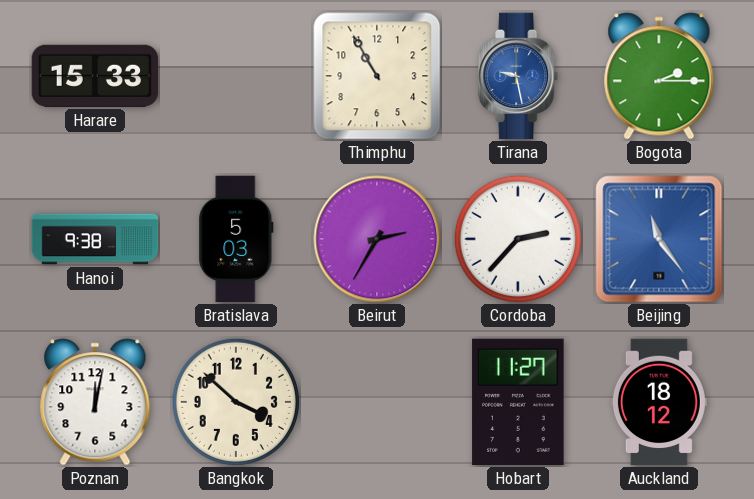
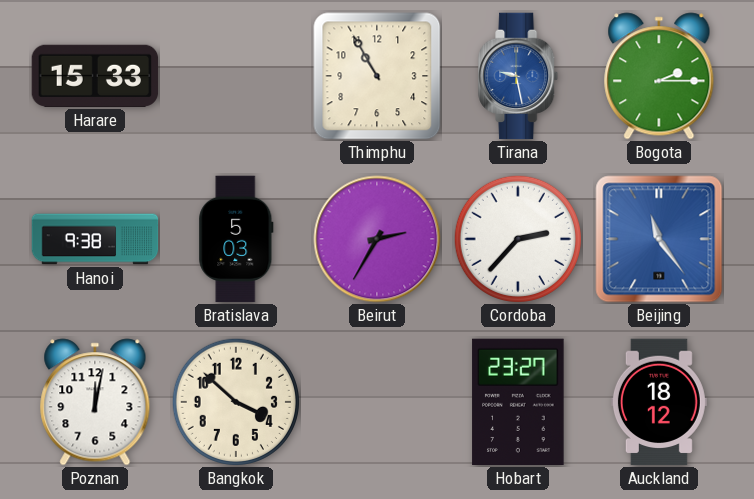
Hobart: 11:27 -> 23:27
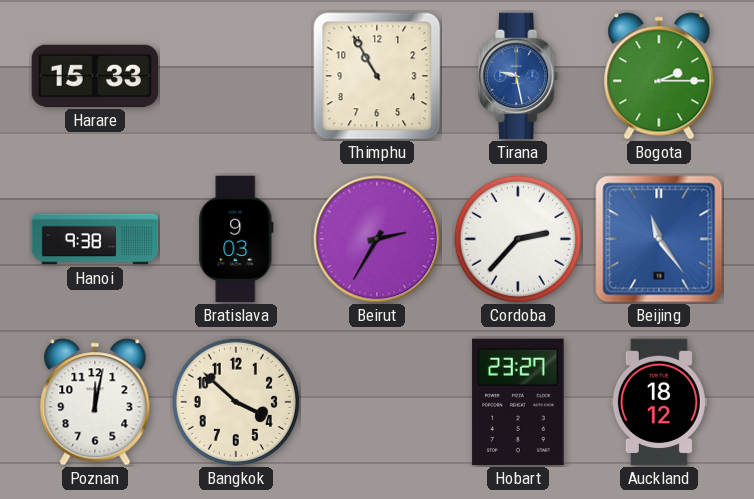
Bratislava: 5:03 -> 9:03
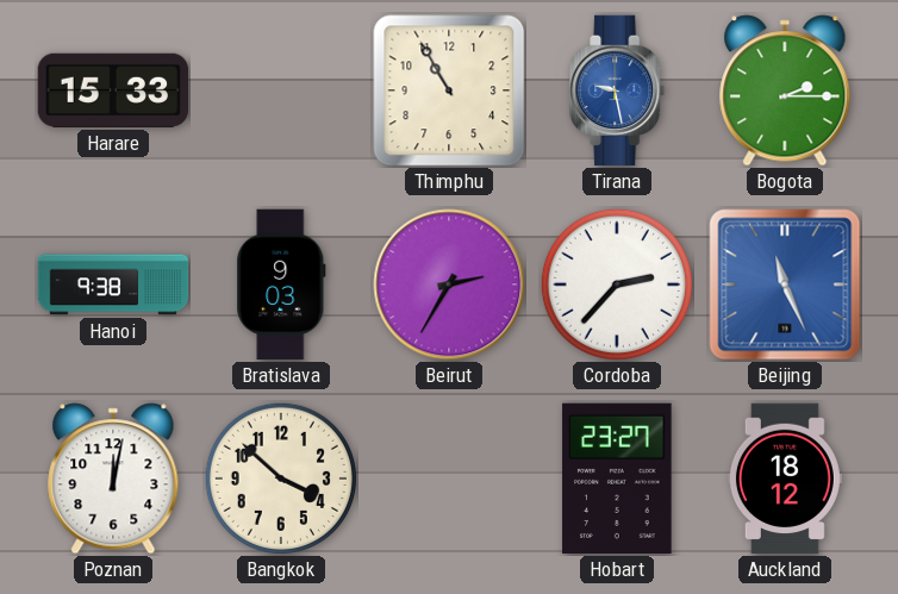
Beijing: 11:24 -> 11:26
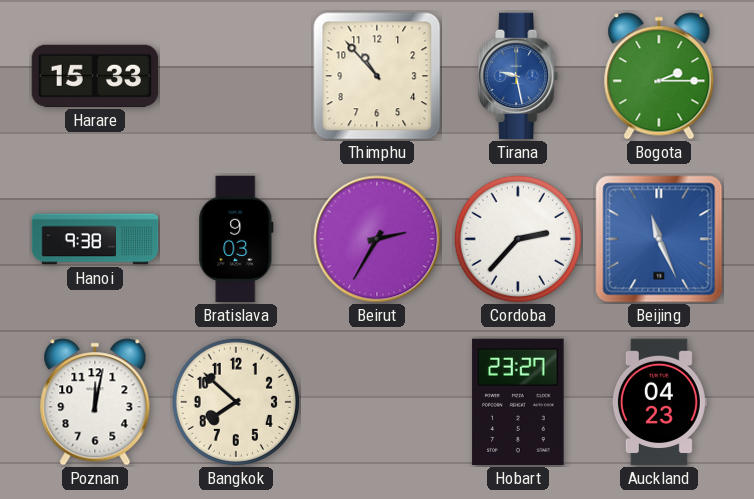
Thimphu: 10:55 -> 10:53
Bangkok: 3:52 -> 7:52
Auckland: 18:12 -> 04:23
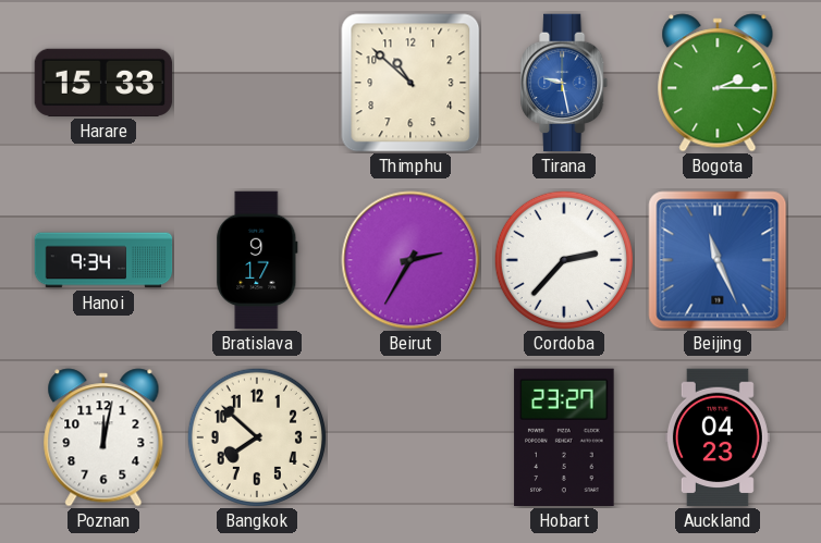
Thimphu: 10:53 -> 10:52
Hanoi: 9:38 -> 9:34
Bratislava: 9:03 -> 9:17
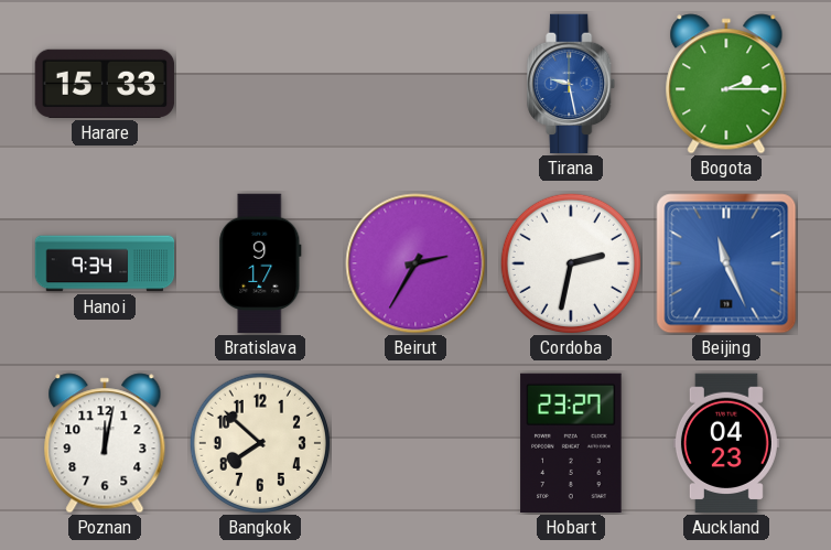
Thimphu: 10:52 -> none
Cordoba: 2:37 -> 2:32
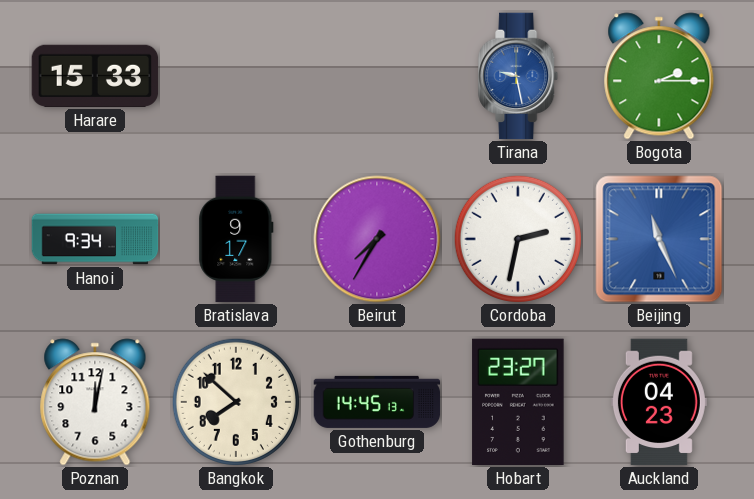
Beirut: 2:35 -> 7:35
Gothenburg: none -> 14:45
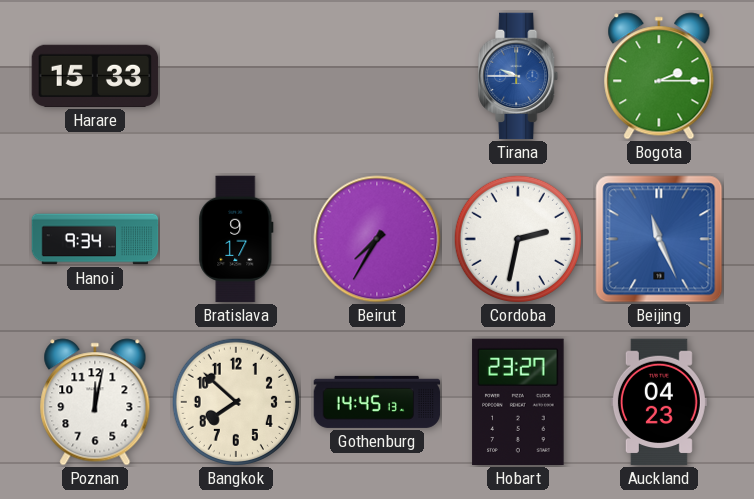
Tirana: 9:28 -> 9:45
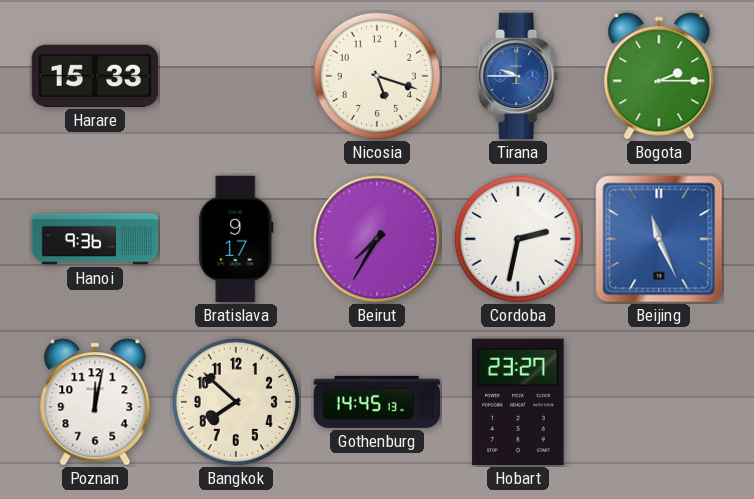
Nicosia: none -> 5:18
Hanoi: 9:34 -> 9:36
Auckland: 04:23 -> none
